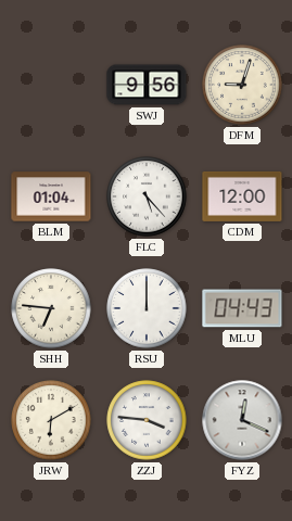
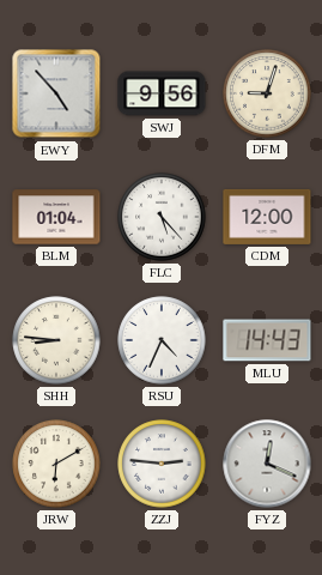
EWY: none -> 4:53
SHH: 6:46 -> 8:46
RSU: 12:00 -> 4:34
MLU: 04:43 -> 14:43
ZZJ: 3:46 -> 2:46
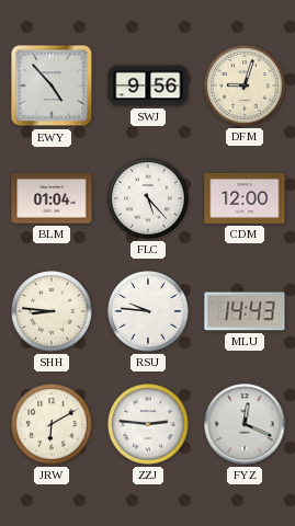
RSU: 4:34 -> 9:46
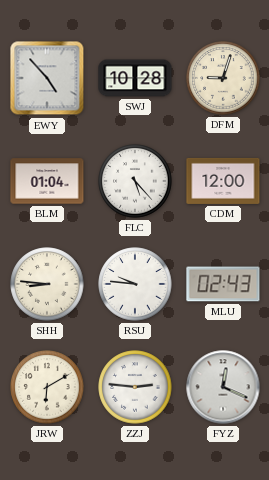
SWJ: 9:56 -> 10:28
MLU: 14:43 -> 02:43
